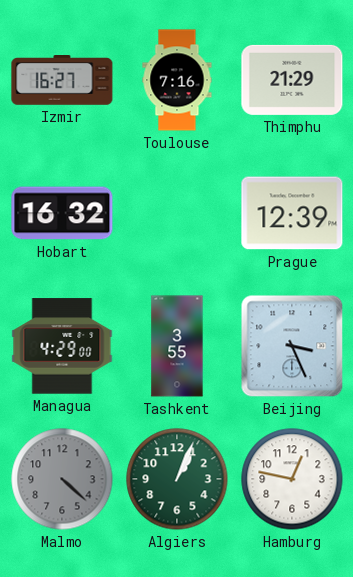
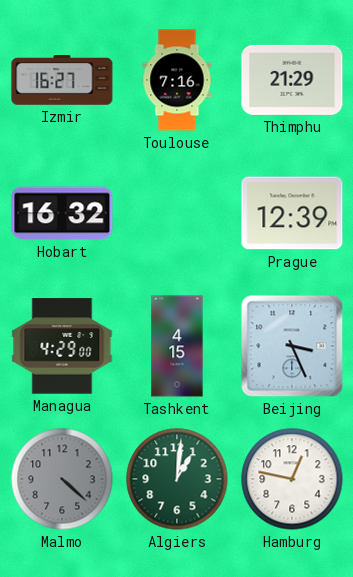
Tashkent: 3:55 -> 4:15
Algiers: 1:04 -> 1:01
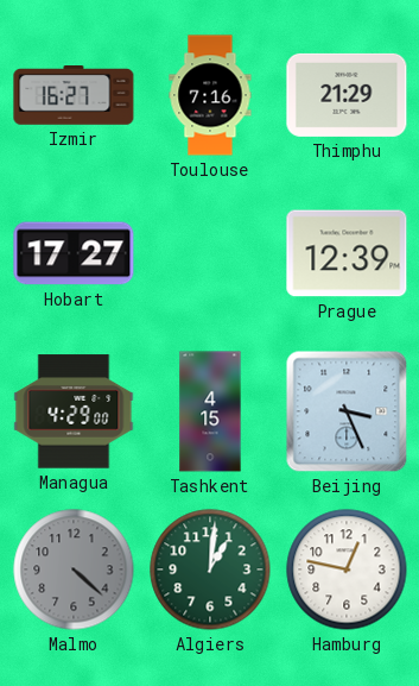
Hobart: 16:32 -> 17:27
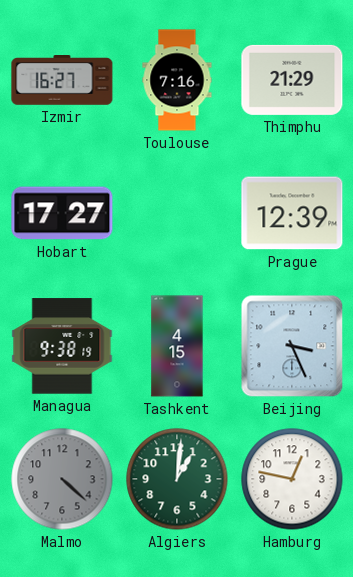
Managua: 4:29 -> 9:38
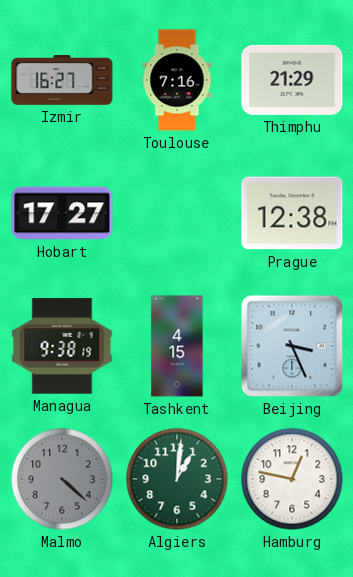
Prague: 12:39 -> 12:38
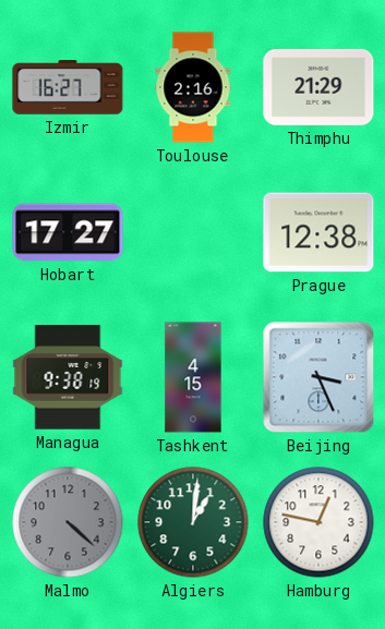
Toulouse: 7:16 -> 2:16
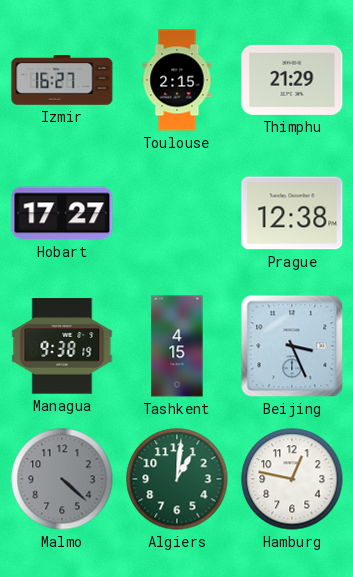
Toulouse: 2:16 -> 2:15
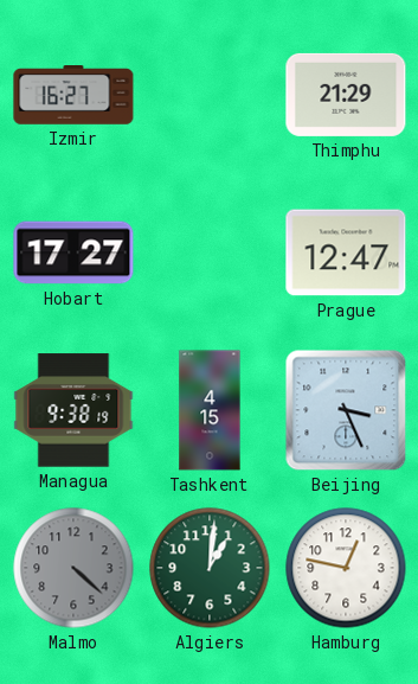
Toulouse: 2:15 -> none
Prague: 12:38 -> 12:47
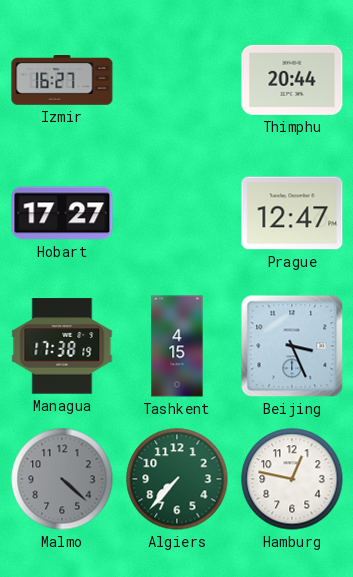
Thimphu: 21:29 -> 20:44
Managua: 9:38 -> 17:38
Algiers: 1:01 -> 7:37
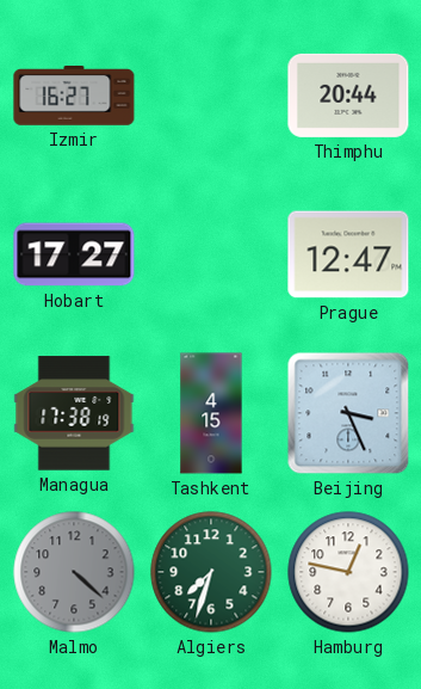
Algiers: 7:37 -> 7:33
